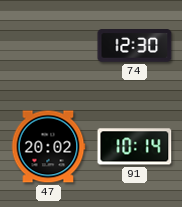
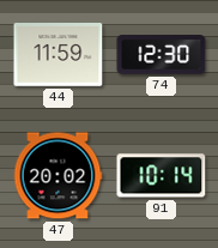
44: none -> 11:59
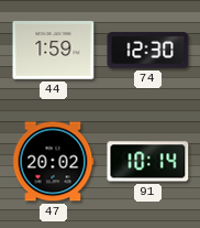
44: 11:59 -> 1:59
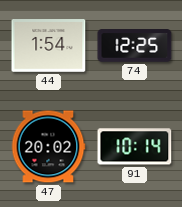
44: 1:59 -> 1:54
74: 12:30 -> 12:25
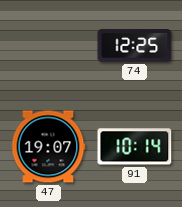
44: 1:54 -> none
47: 20:02 -> 19:07
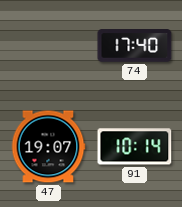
74: 12:25 -> 17:40
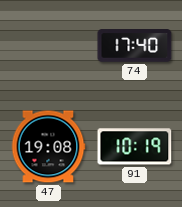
47: 19:07 -> 19:08
91: 10:14 -> 10:19
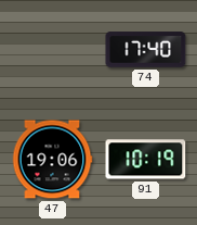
47: 19:08 -> 19:06
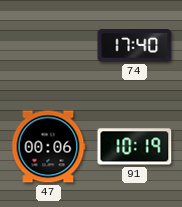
47: 19:06 -> 00:06
